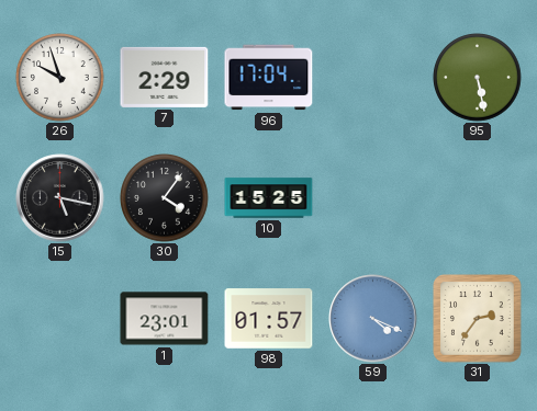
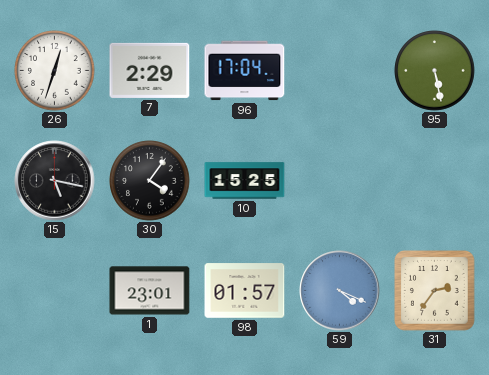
26: 9:57 -> 12:33
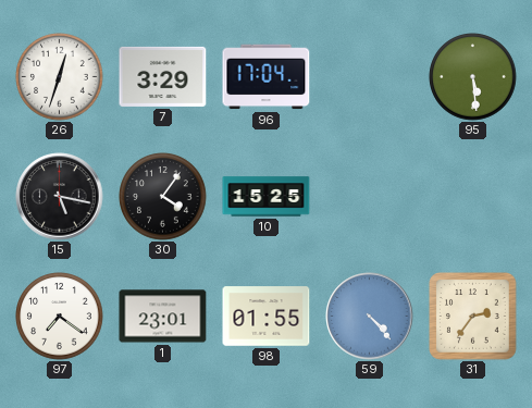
7: 2:29 -> 3:29
95: 5:28 -> 5:29
97: none -> 7:21
98: 01:57 -> 01:55
59: 4:19 -> 4:23
